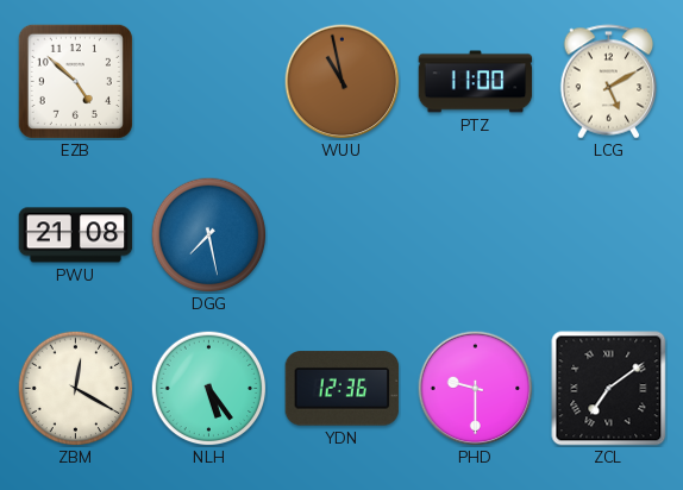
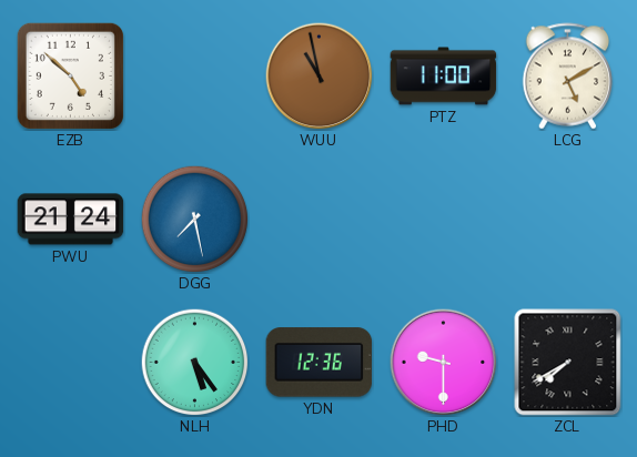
PWU: 21:08 -> 21:24
ZBM: 12:20 -> none
ZCL: 7:09 -> 7:40
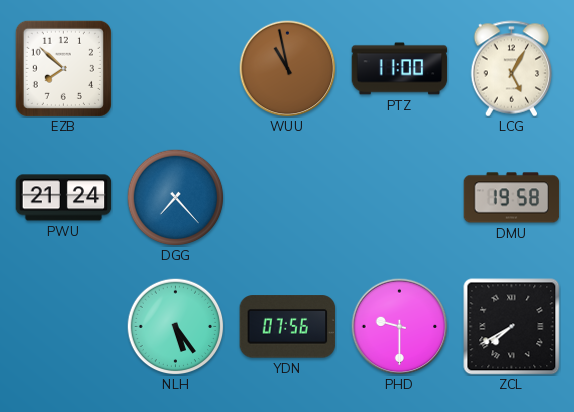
EZB: 4:52 -> 7:52
LCG: 5:10 -> 5:05
DGG: 7:28 -> 7:23
DMU: none -> 19:58
YDN: 12:36 -> 07:56
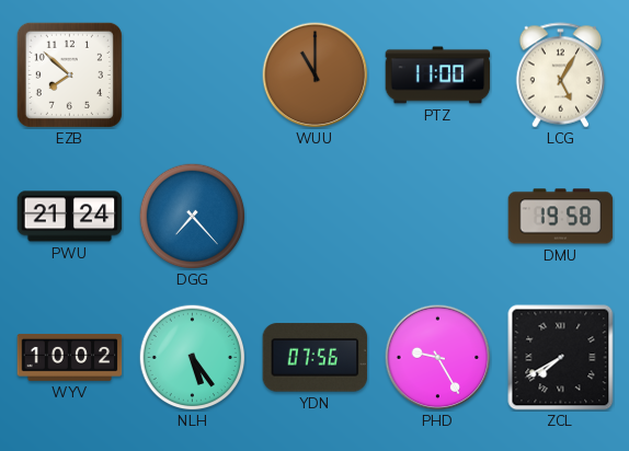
WUU: 10:58 -> 11:00
WYV: none -> 10:02
PHD: 9:30 -> 9:25
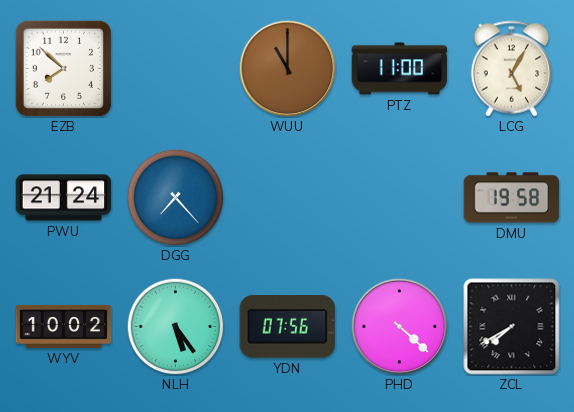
PHD: 9:25 -> 4:22
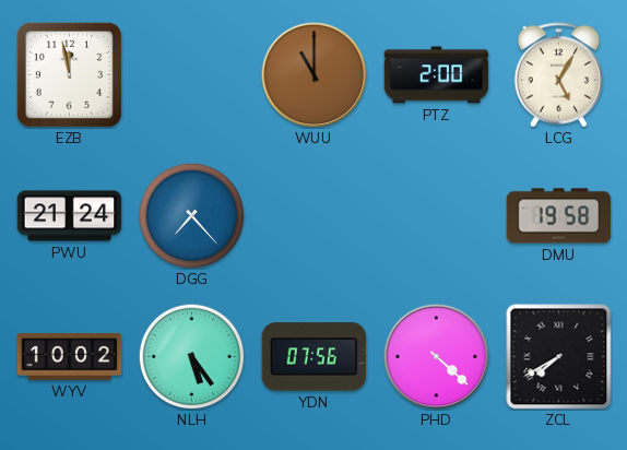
EZB: 7:52 -> 11:58
PTZ: 11:00 -> 2:00
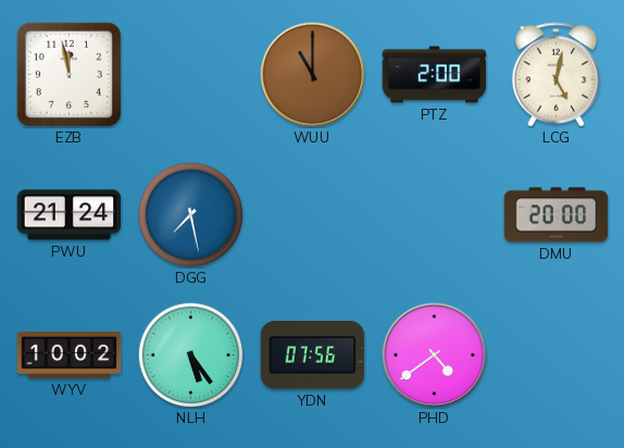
LCG: 5:05 -> 5:02
DGG: 7:23 -> 7:28
DMU: 19:58 -> 20:00
PHD: 4:22 -> 4:39
ZCL: 7:40 -> none
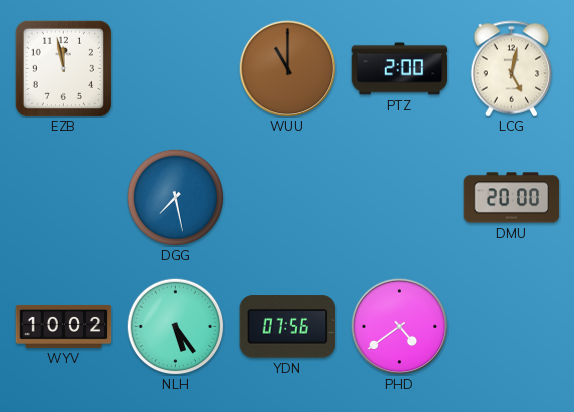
PWU: 21:24 -> none
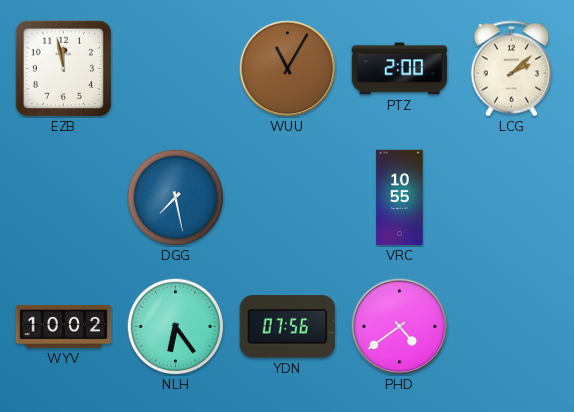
WUU: 11:00 -> 11:05
LCG: 5:02 -> 2:08
VRC: none -> 10:55
DMU: 20:00 -> none
NLH: 5:24 -> 6:24
